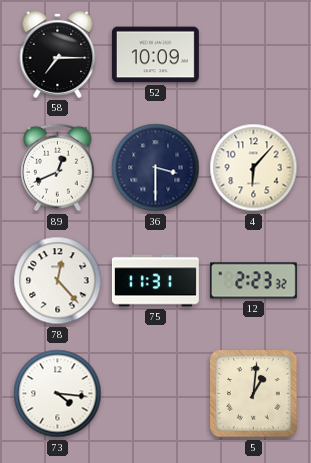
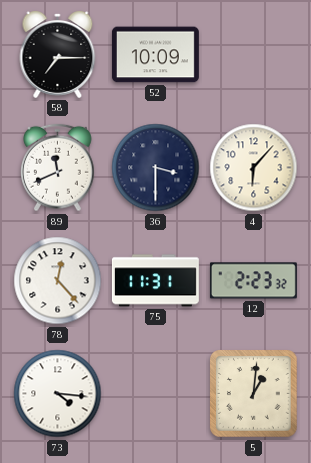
89: 12:41 -> 11:41
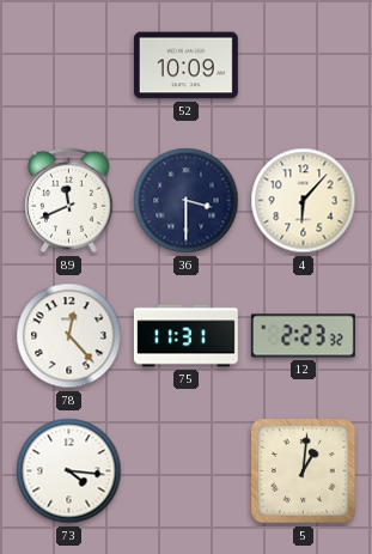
58: 7:15 -> none
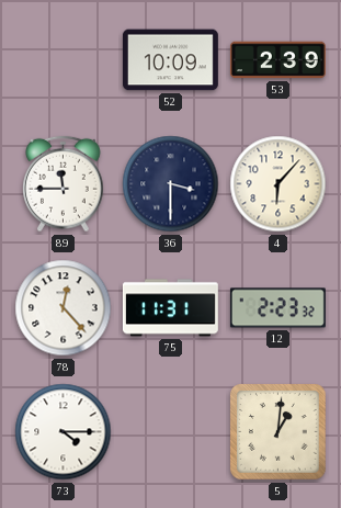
53: none -> 2:39
89: 11:41 -> 11:45
73: 4:16 -> 4:15
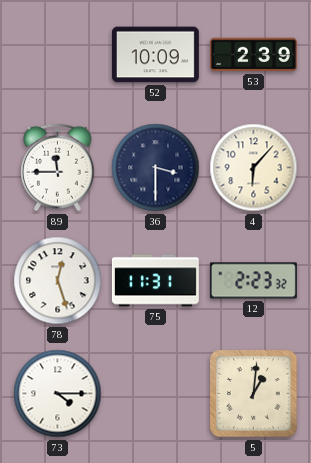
78: 12:23 -> 12:27
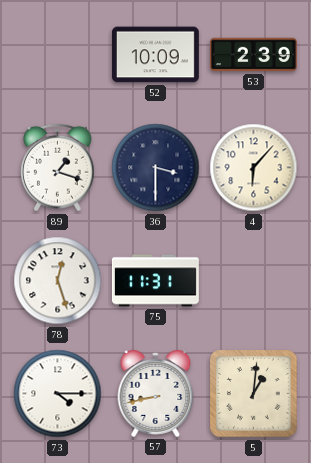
89: 11:45 -> 1:18
12: 2:23 -> none
57: none -> 8:43
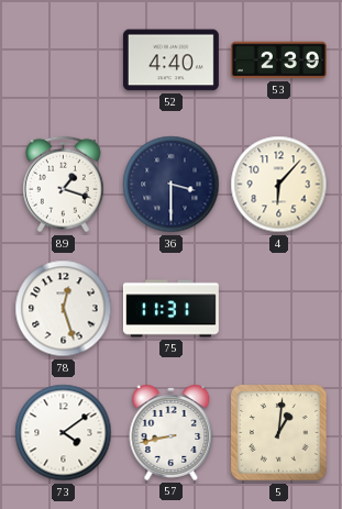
52: 10:09 -> 4:40
73: 4:15 -> 4:09
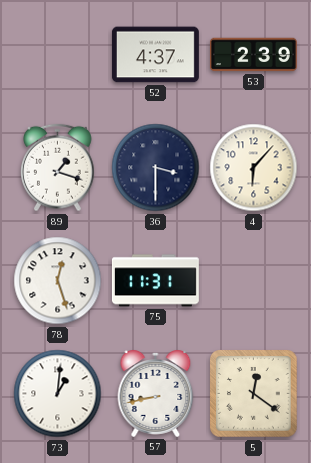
52: 4:40 -> 4:37
73: 4:09 -> 1:01
5: 1:01 -> 12:21
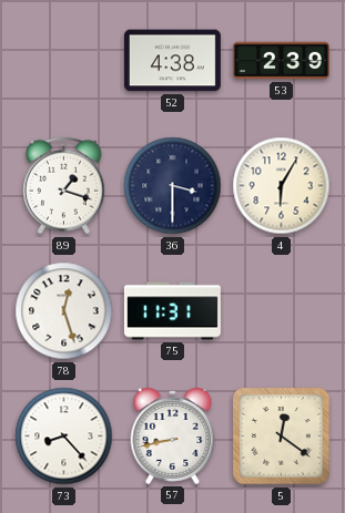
52: 4:37 -> 4:38
4: 6:07 -> 6:05
73: 1:01 -> 8:23
